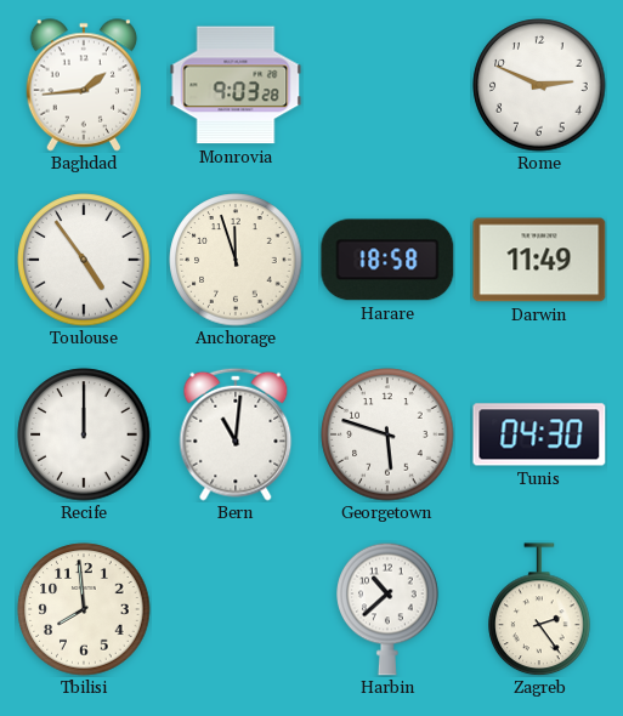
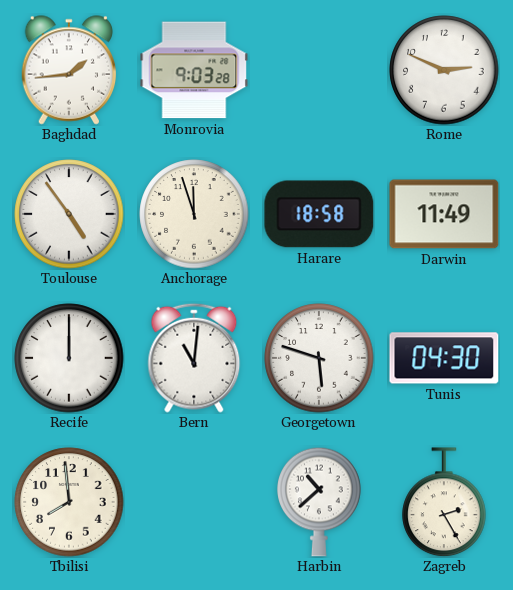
Zagreb: 2:24 -> 2:25
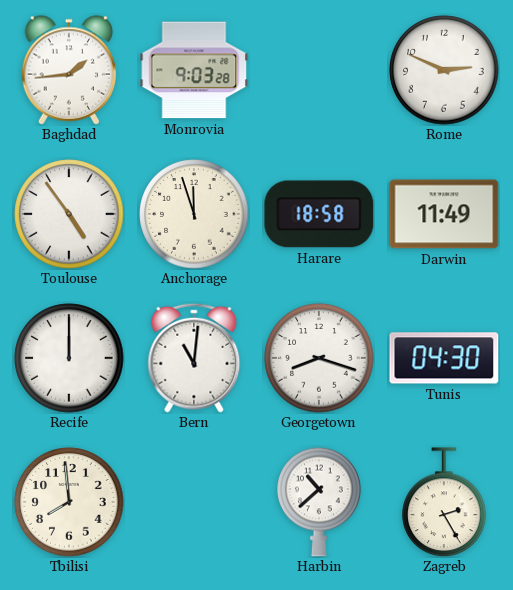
Georgetown: 5:48 -> 8:18
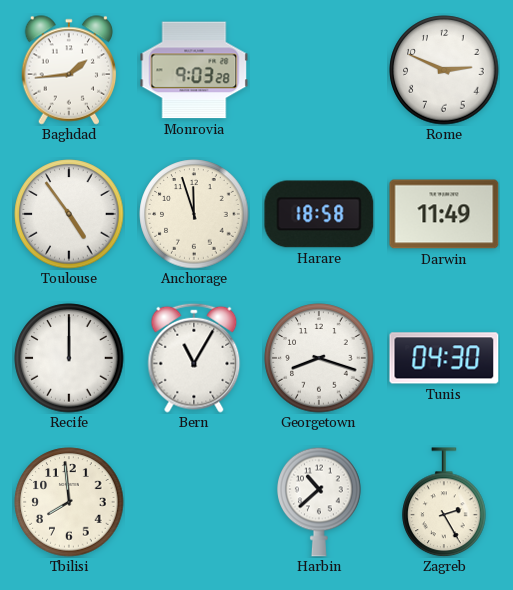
Bern: 11:01 -> 11:05
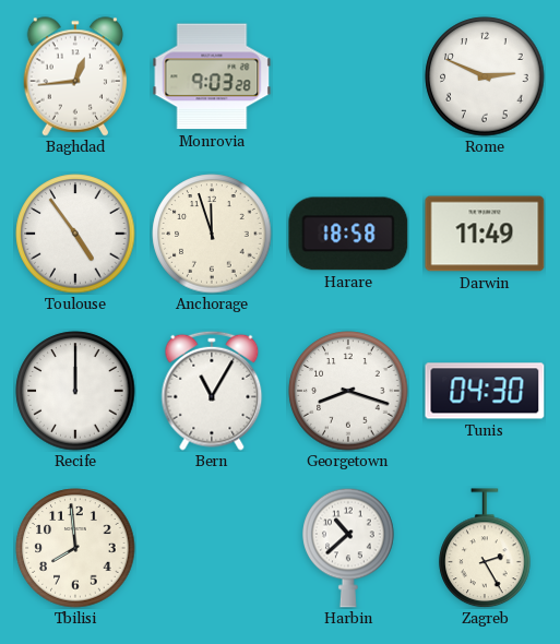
Baghdad: 1:44 -> 12:44
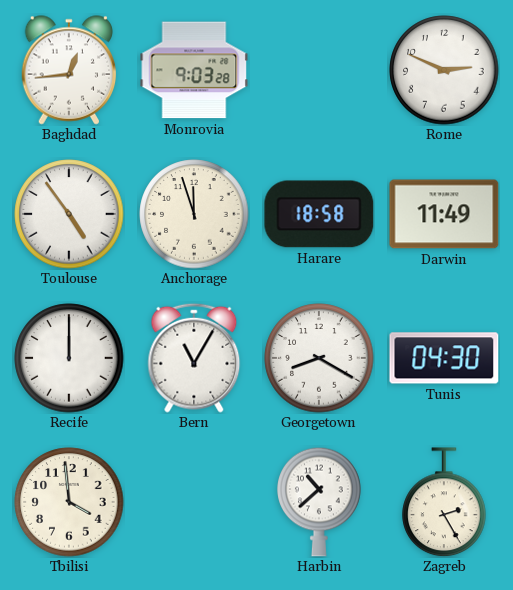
Georgetown: 8:18 -> 8:20
Tbilisi: 7:59 -> 3:59
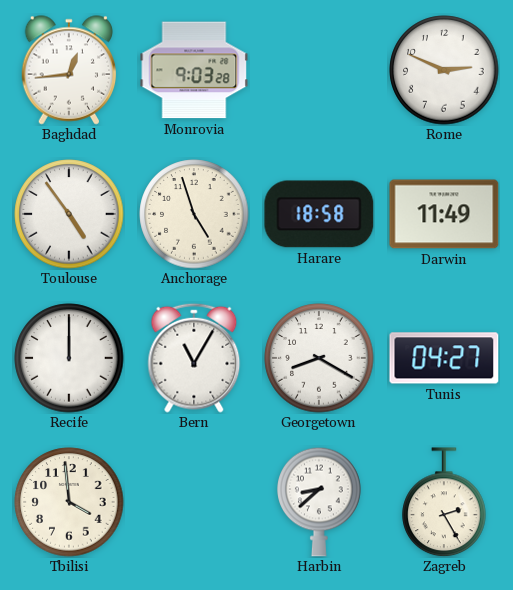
Anchorage: 11:57 -> 4:57
Tunis: 04:30 -> 04:27
Harbin: 10:38 -> 8:38
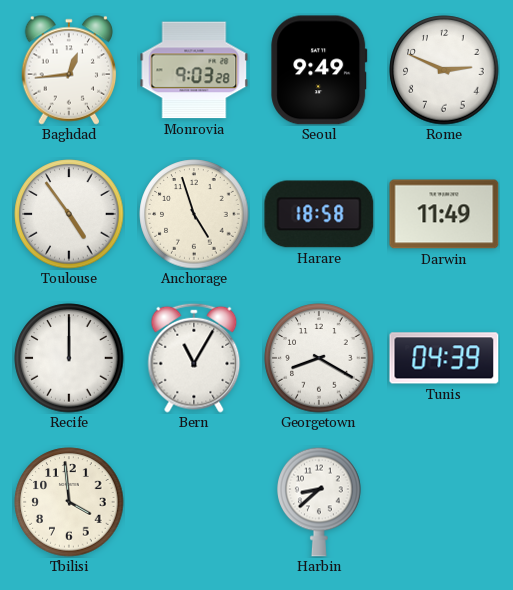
Seoul: none -> 9:49
Tunis: 04:27 -> 04:39
Zagreb: 2:25 -> none
